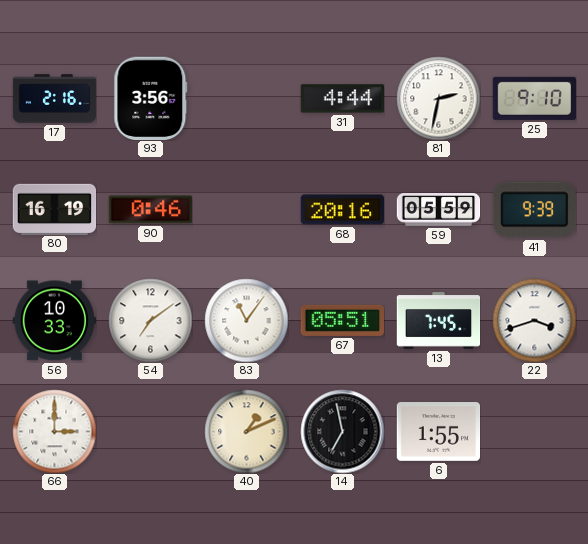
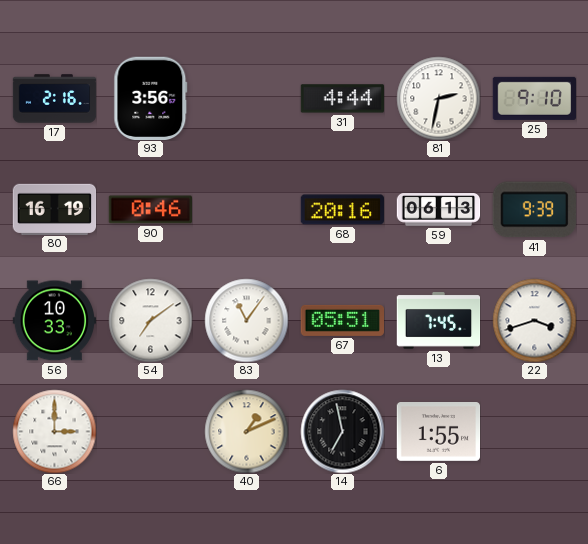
59: 05:59 -> 06:13
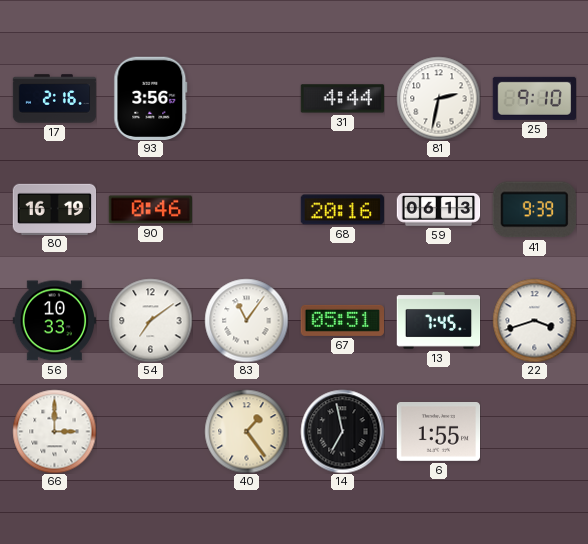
40: 1:11 -> 1:24
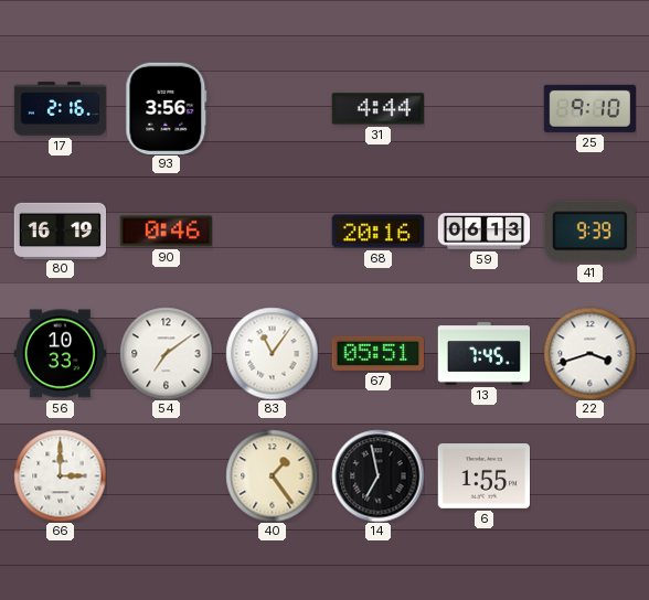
81: 2:32 -> none
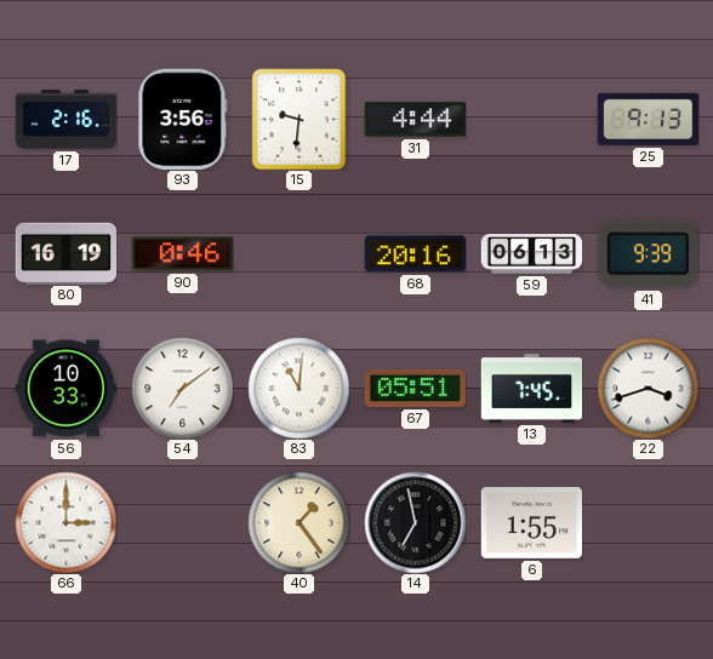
15: none -> 9:31
25: 9:10 -> 9:13
83: 11:06 -> 11:01
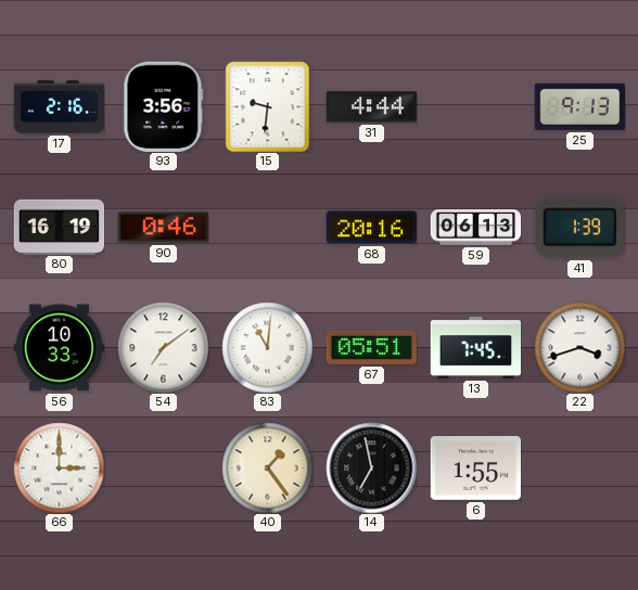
41: 9:39 -> 1:39
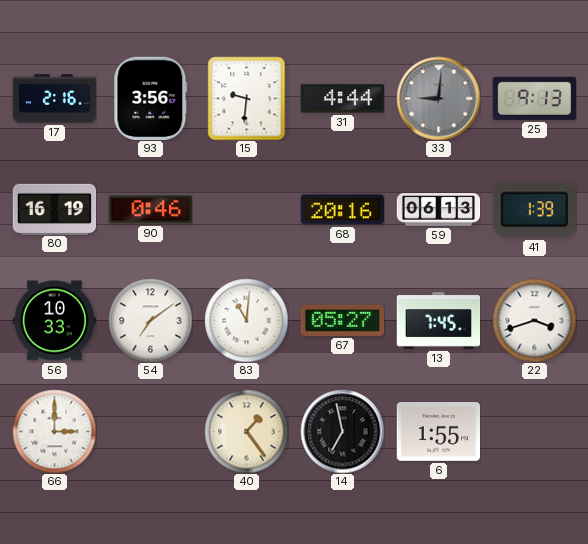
33: none -> 9:01
67: 05:51 -> 05:27
